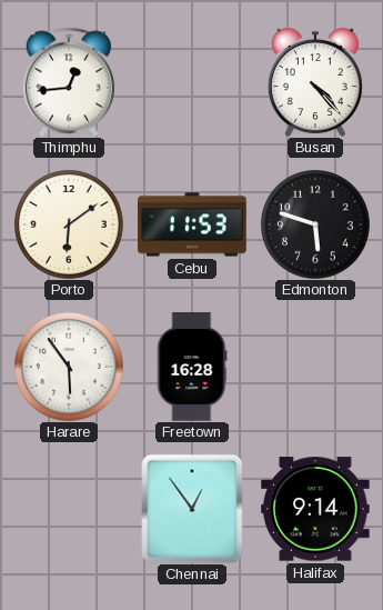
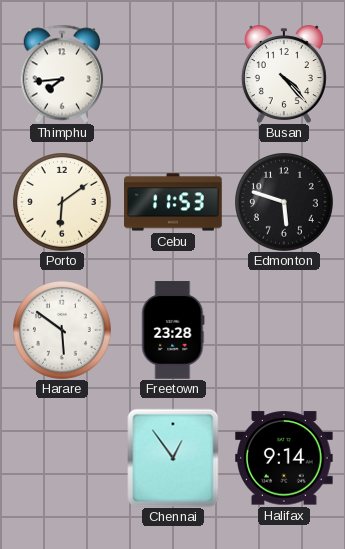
Thimphu: 12:44 -> 7:44
Harare: 5:54 -> 5:51
Freetown: 16:28 -> 23:28
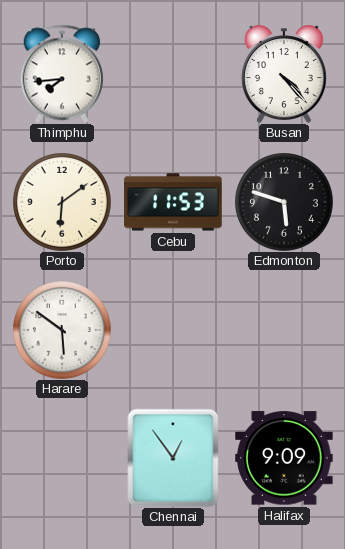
Freetown: 23:28 -> none
Halifax: 9:14 -> 9:09
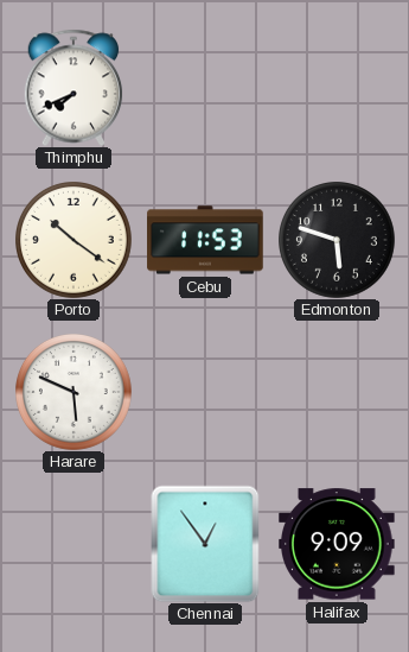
Thimphu: 7:44 -> 7:41
Busan: 4:23 -> none
Porto: 6:09 -> 10:21
Harare: 5:51 -> 5:49
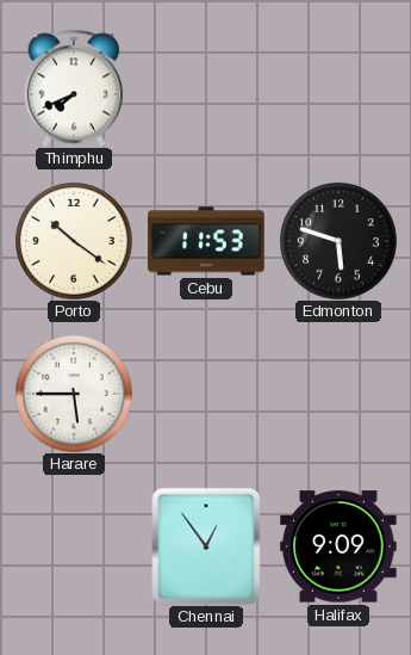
Harare: 5:49 -> 5:45
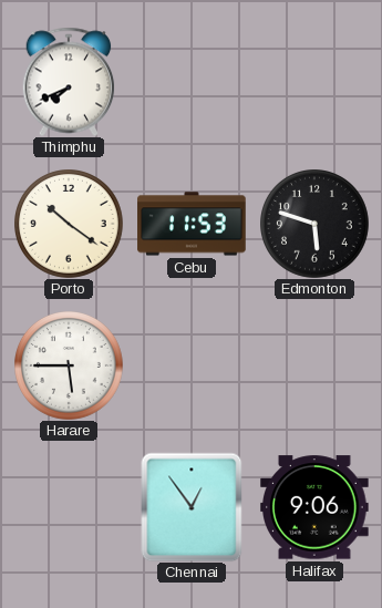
Halifax: 9:09 -> 9:06
